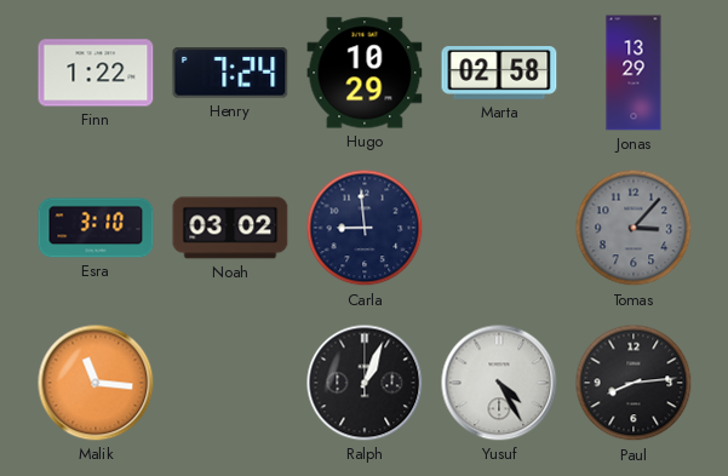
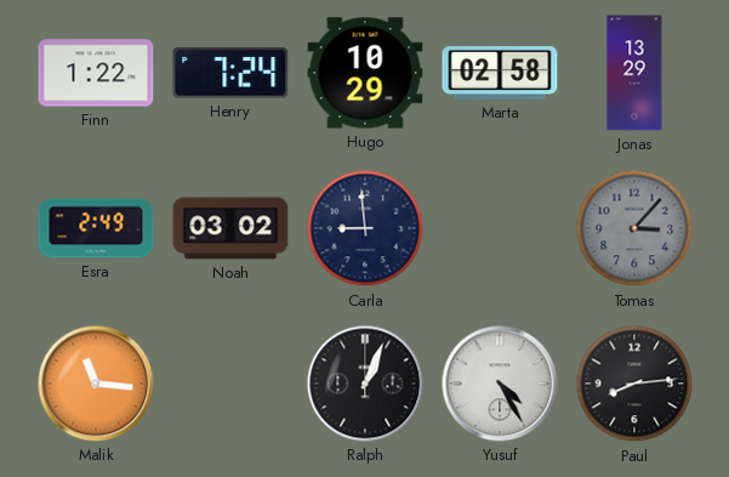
Esra: 3:10 -> 2:49
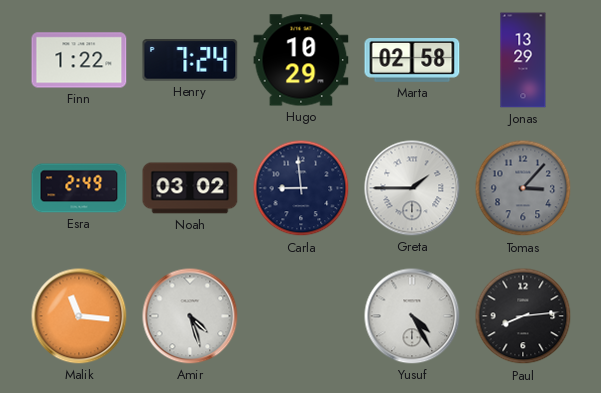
Greta: none -> 1:45
Amir: none -> 4:27
Ralph: 1:04 -> none
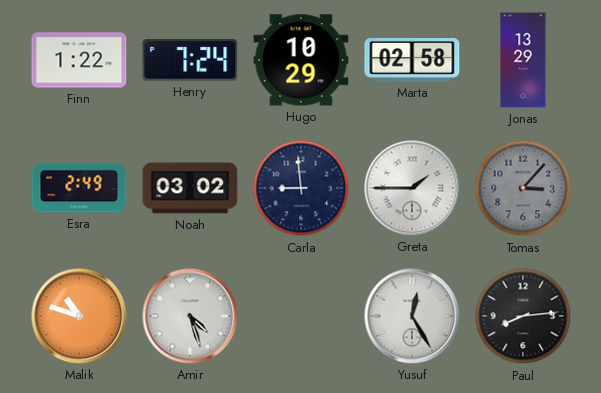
Malik: 11:16 -> 10:48
Yusuf: 4:25 -> 12:25
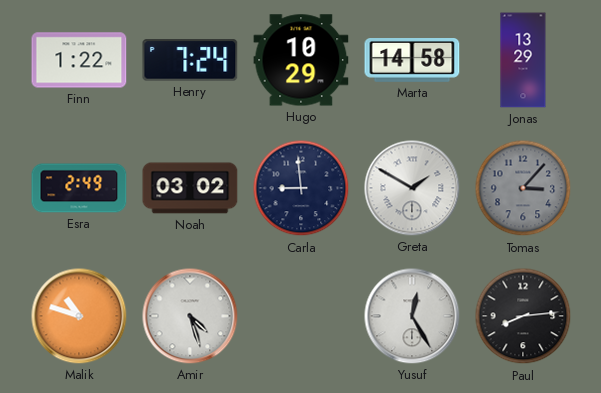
Marta: 02:58 -> 14:58
Greta: 1:45 -> 1:50
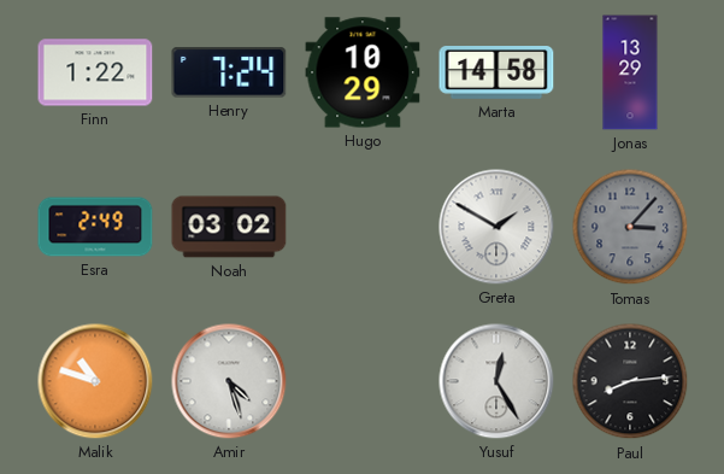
Carla: 8:59 -> none
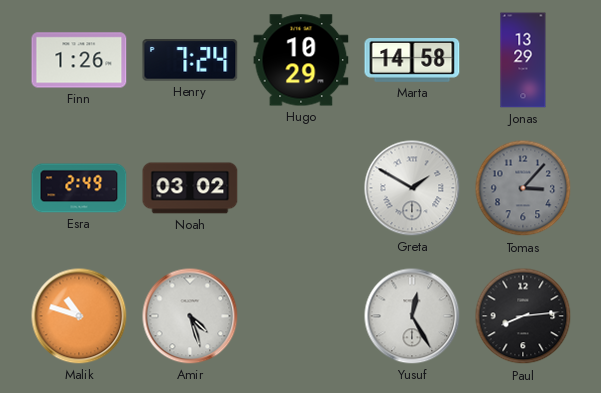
Finn: 1:22 -> 1:26
